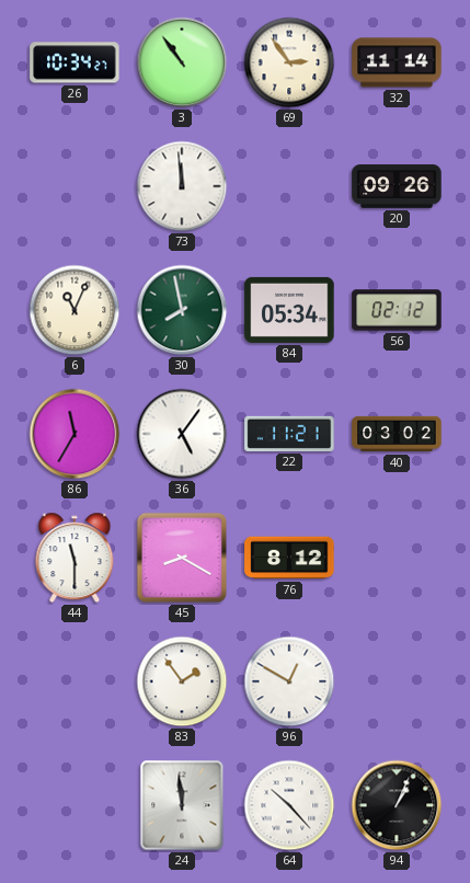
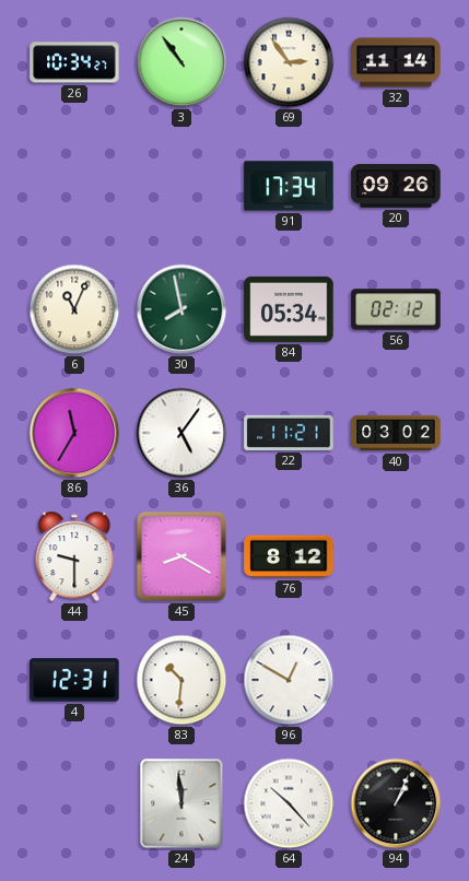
73: 11:59 -> none
91: none -> 17:34
44: 11:30 -> 9:30
4: none -> 12:31
83: 1:54 -> 10:31
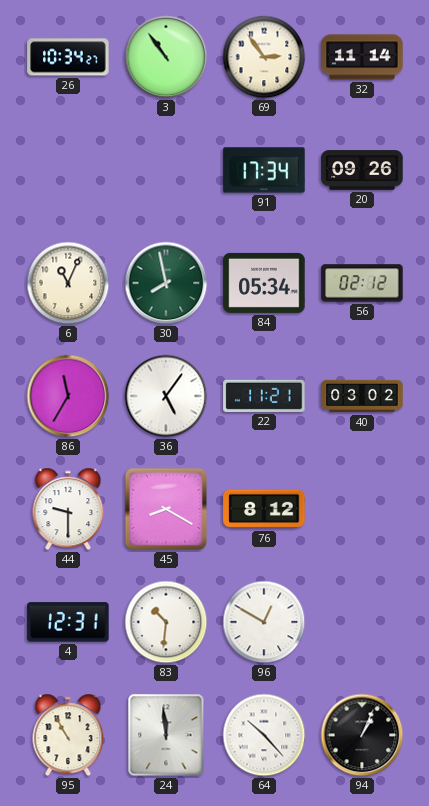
95: none -> 10:55
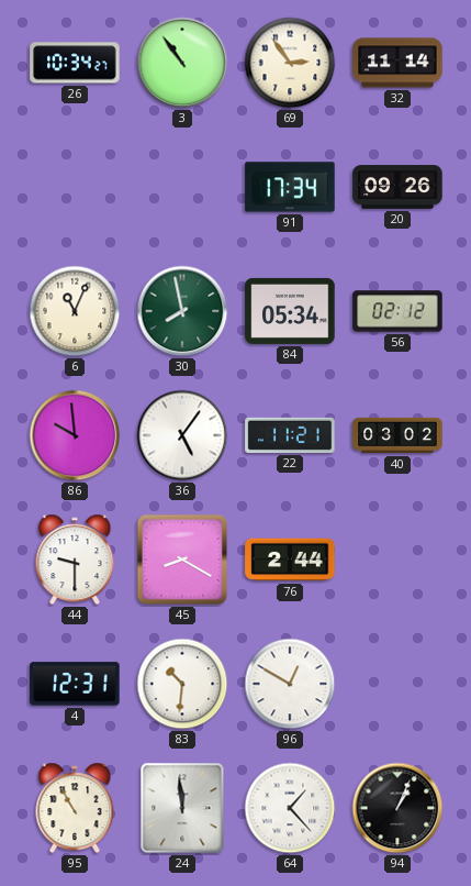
86: 11:35 -> 9:59
76: 8:12 -> 2:44
64: 10:23 -> 1:23
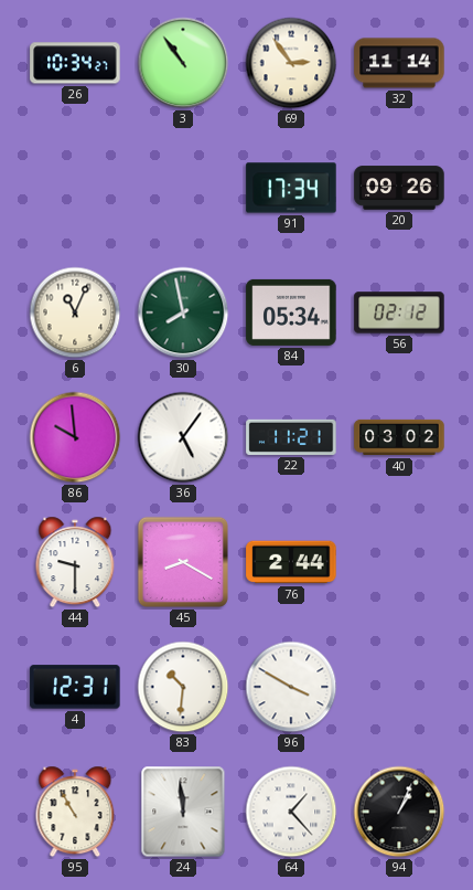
96: 12:50 -> 3:50
